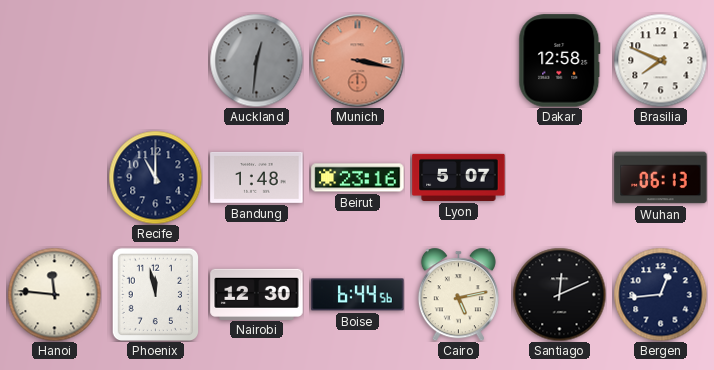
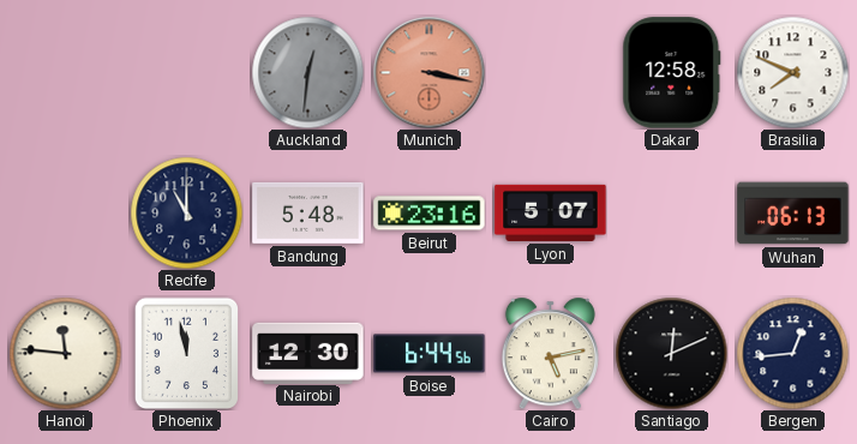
Bandung: 1:48 -> 5:48
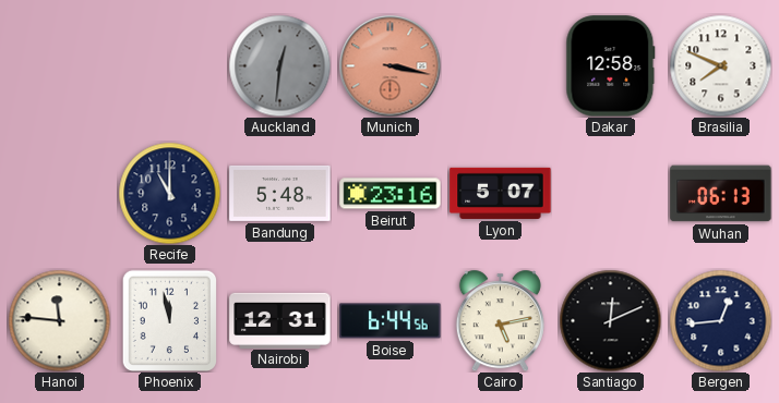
Nairobi: 12:30 -> 12:31
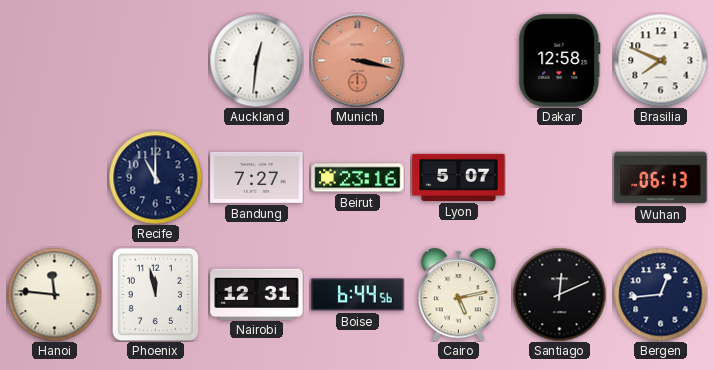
Auckland dial: grey -> white
Bandung: 5:48 -> 7:27
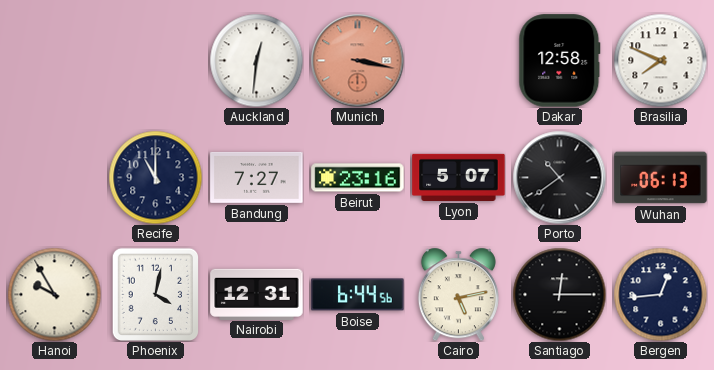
Porto: none -> 10:39
Hanoi: 11:46 -> 9:55
Phoenix: 11:58 -> 4:02
Santiago: 12:11 -> 12:15
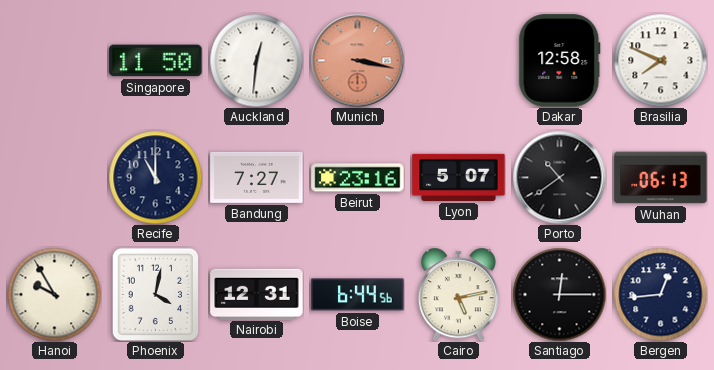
Singapore: none -> 11:50
